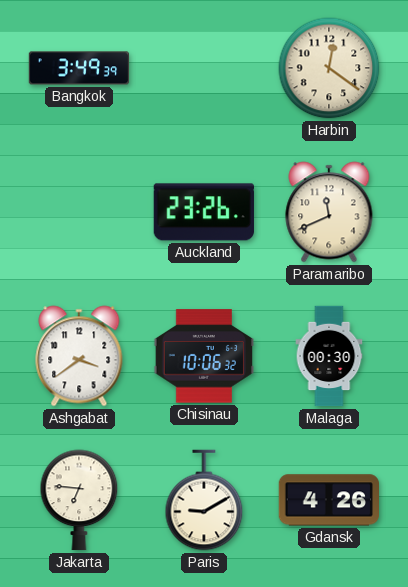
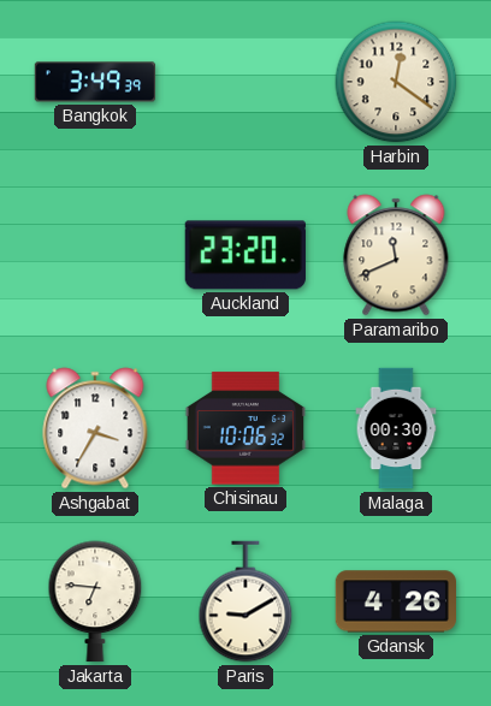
Auckland: 23:26 -> 23:20
Ashgabat: 3:39 -> 3:35
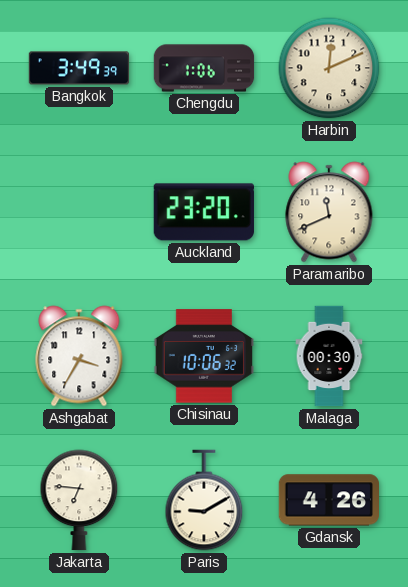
Chengdu: none -> 1:06
Harbin: 12:21 -> 12:11
